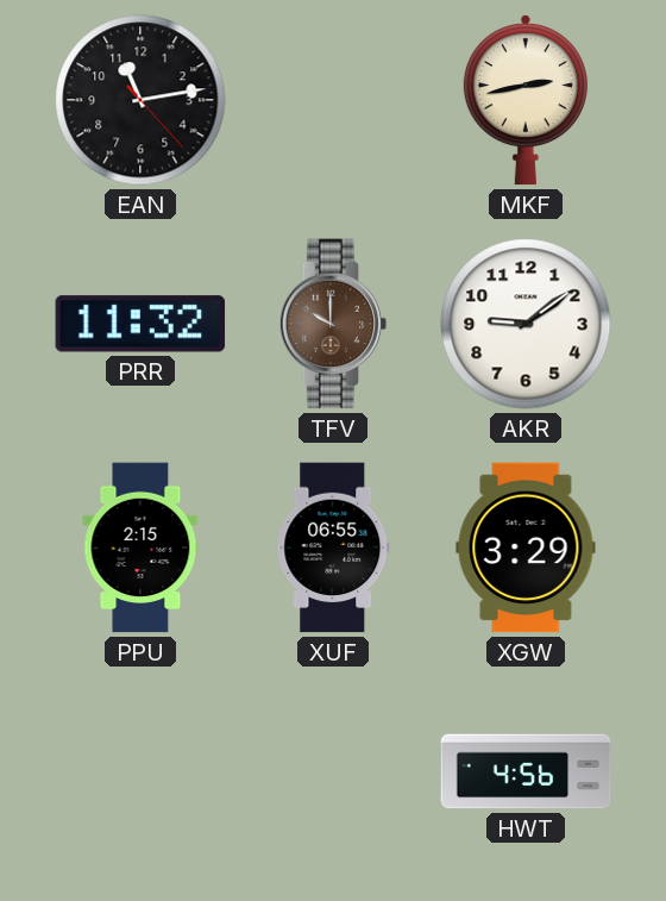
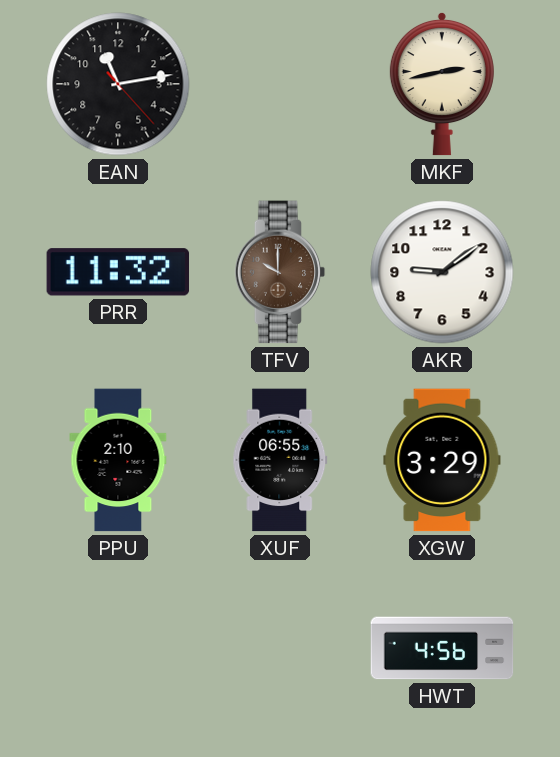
PPU: 2:15 -> 2:10
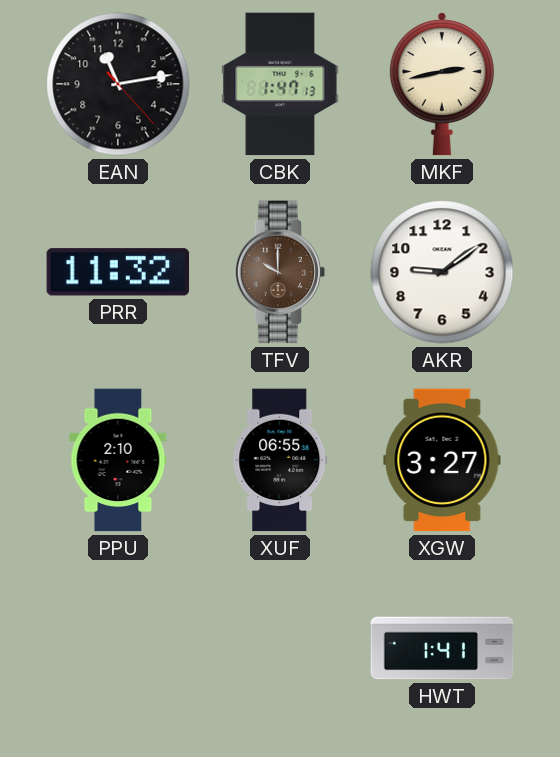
CBK: none -> 1:47
XGW: 3:29 -> 3:27
HWT: 4:56 -> 1:41
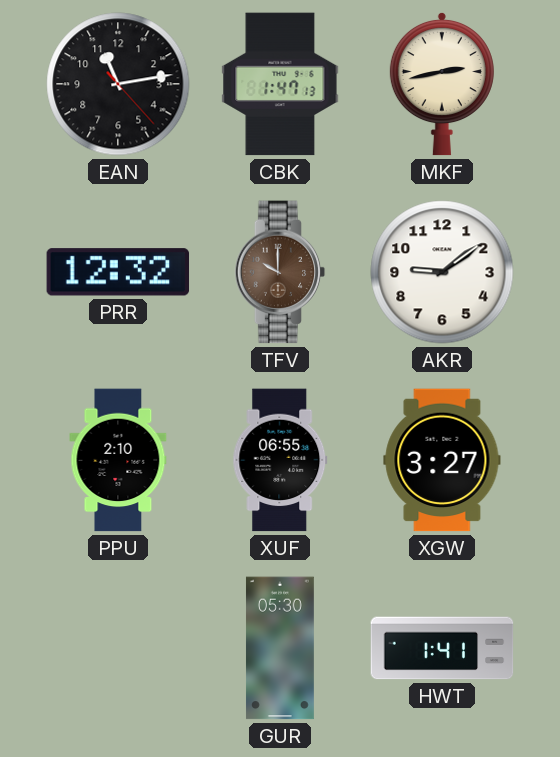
PRR: 11:32 -> 12:32
GUR: none -> 05:30
